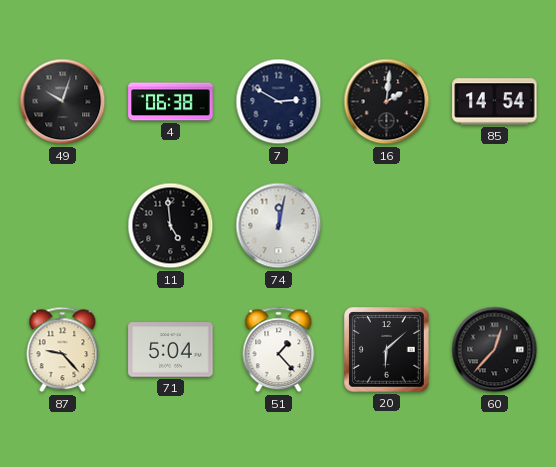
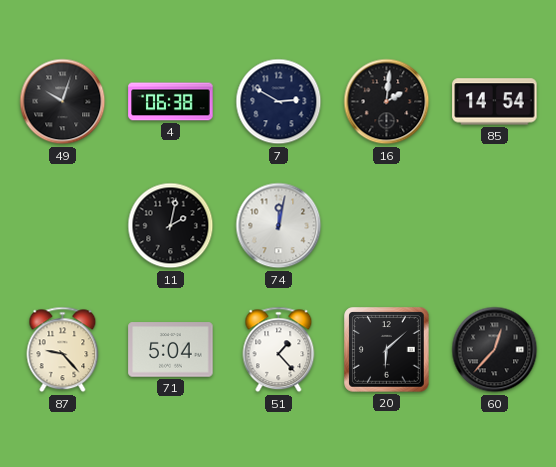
11: 4:59 -> 2:02
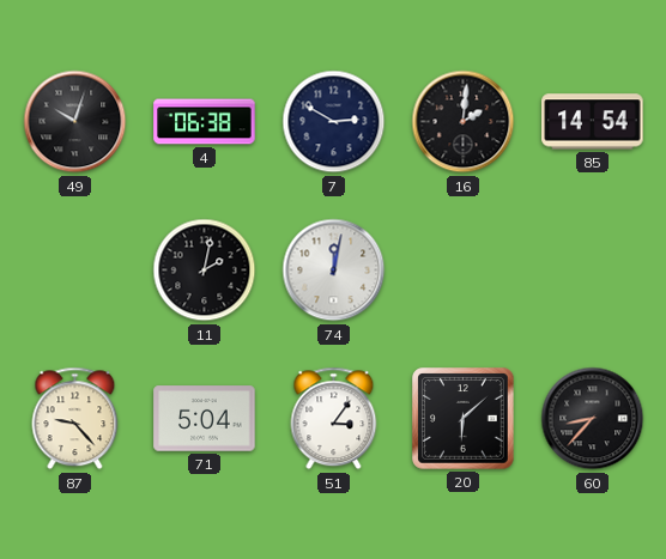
51: 1:23 -> 3:06
60: 12:37 -> 8:37
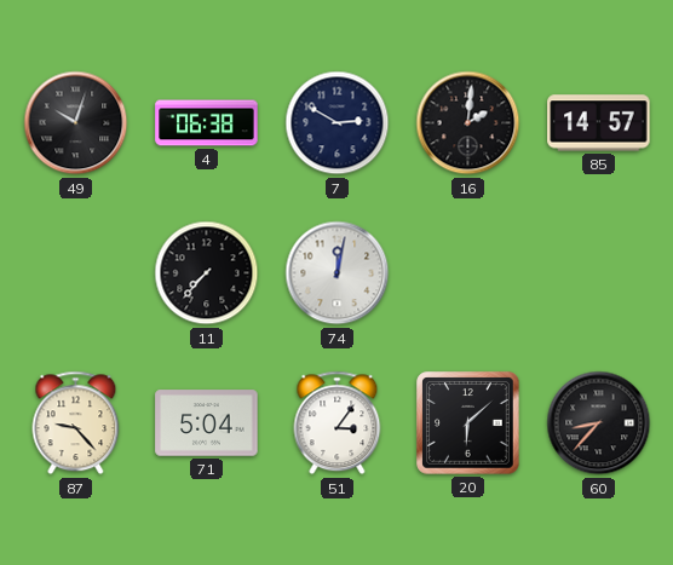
85: 14:54 -> 14:57
11: 2:02 -> 7:37
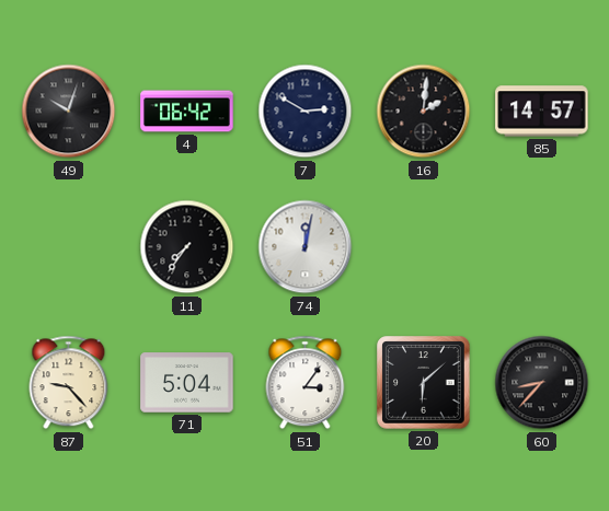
4: 06:38 -> 06:42
11: 7:37 -> 7:36
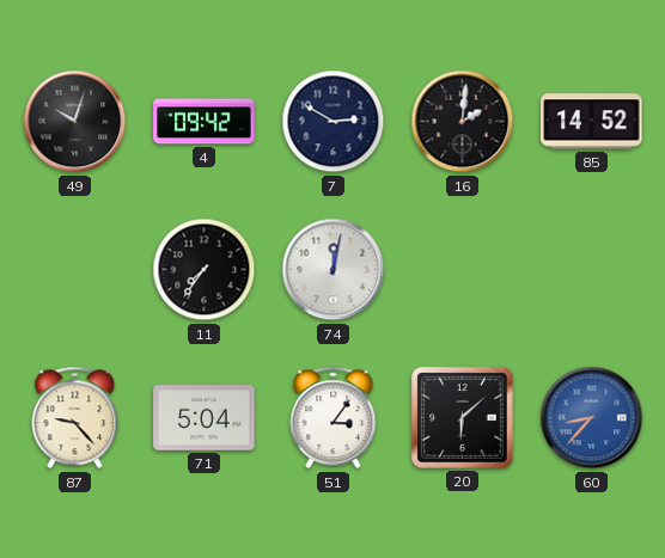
4: 06:42 -> 09:42
85: 14:57 -> 14:52
60 dial: black -> blue
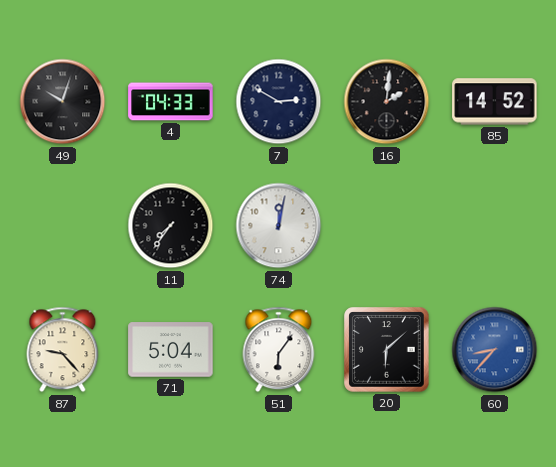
4: 09:42 -> 04:33
51: 3:06 -> 6:06
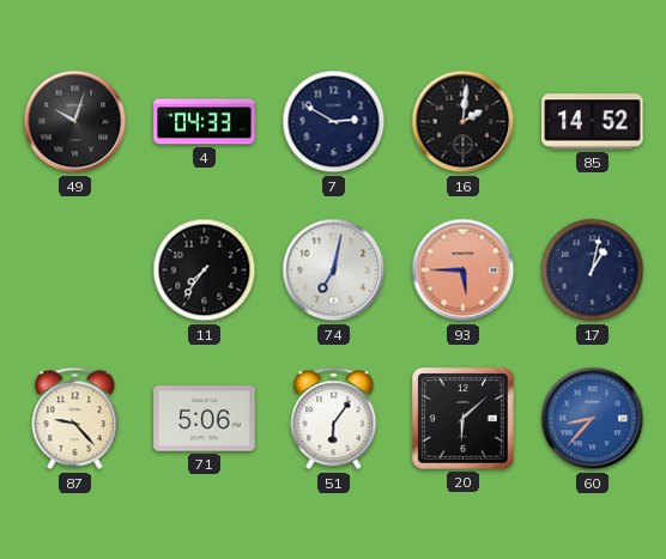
74: 12:02 -> 7:02
93: none -> 5:45
17: none -> 1:02
71: 5:04 -> 5:06
